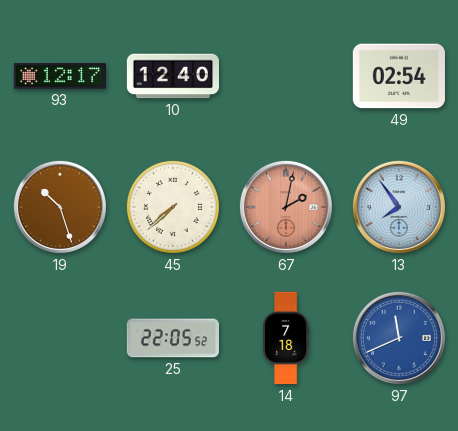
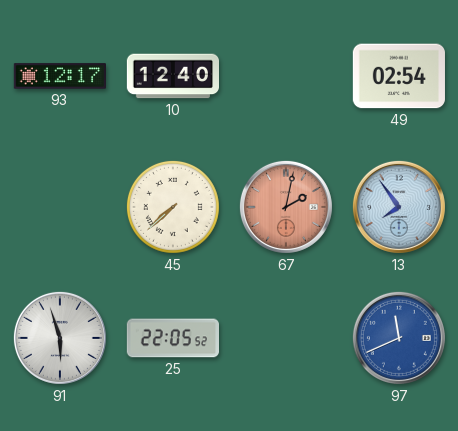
19: 10:27 -> none
91: none -> 5:57
14: 7:18 -> none
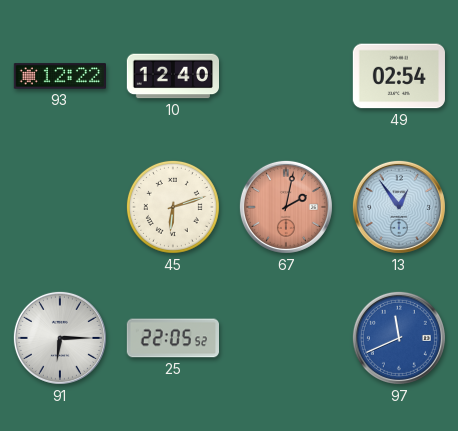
93: 12:17 -> 12:22
45: 7:38 -> 6:12
13: 7:54 -> 12:54
91: 5:57 -> 6:15
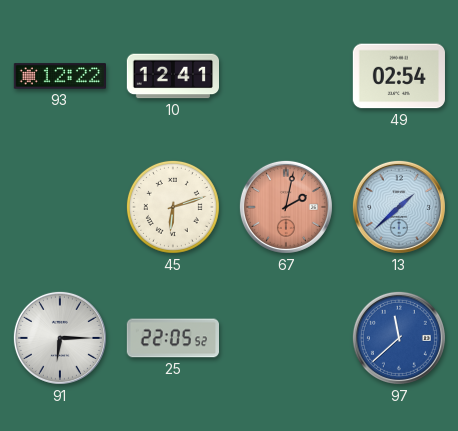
10: 12:40 -> 12:41
13: 12:54 -> 1:38
97: 11:41 -> 11:38
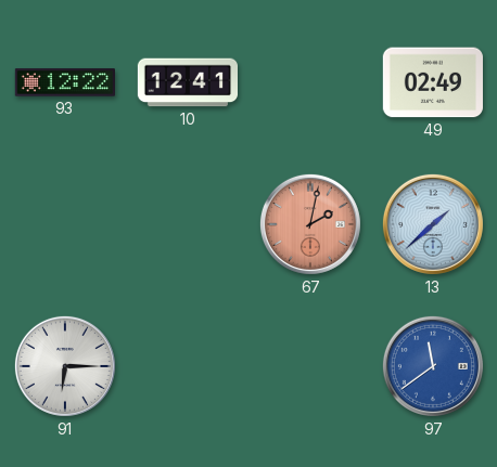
49: 02:54 -> 02:49
45: 6:12 -> none
25: 22:05 -> none
97: 11:38 -> 11:39
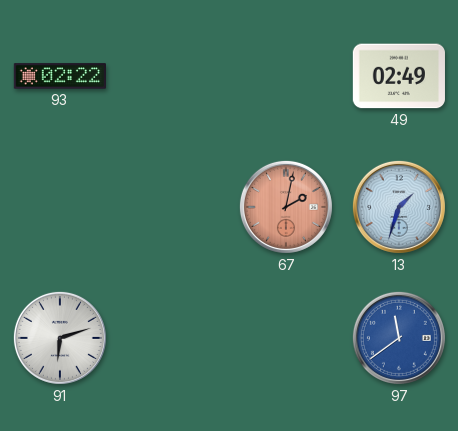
93: 12:22 -> 02:22
10: 12:41 -> none
13: 1:38 -> 1:33
91: 6:15 -> 6:12
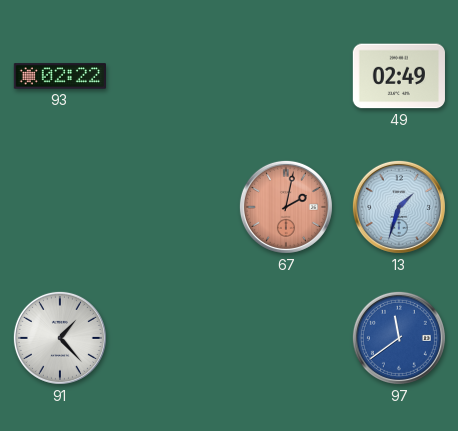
91: 6:12 -> 1:23
